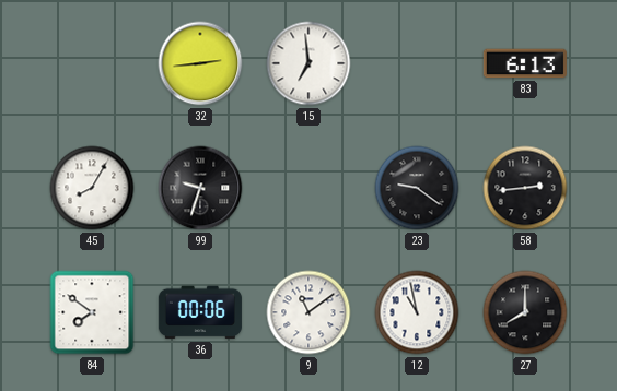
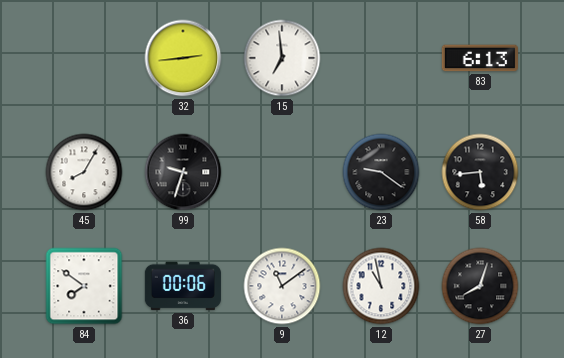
58: 2:44 -> 5:44
27: 8:00 -> 8:03
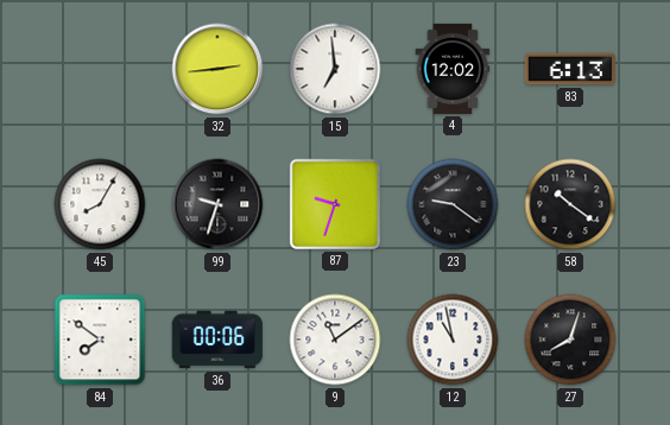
4: none -> 12:02
87: none -> 9:33
58: 5:44 -> 10:21
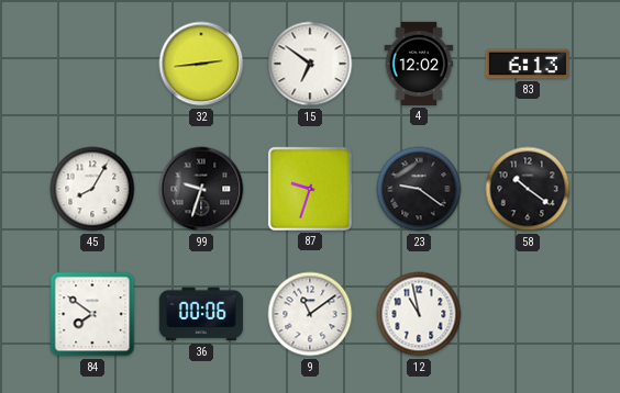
15: 6:59 -> 6:51
27: 8:03 -> none
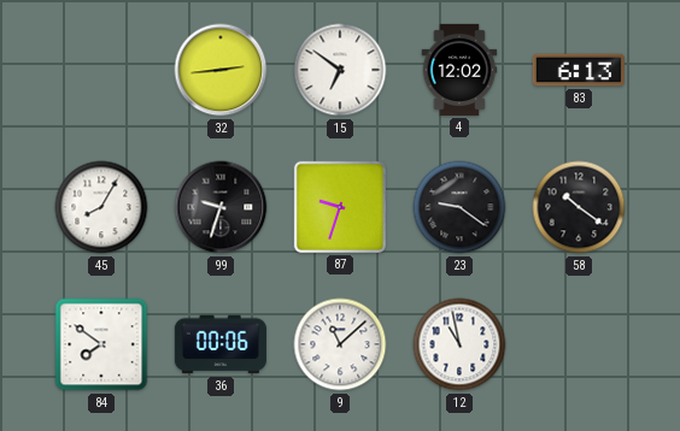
9: 11:09 -> 11:08
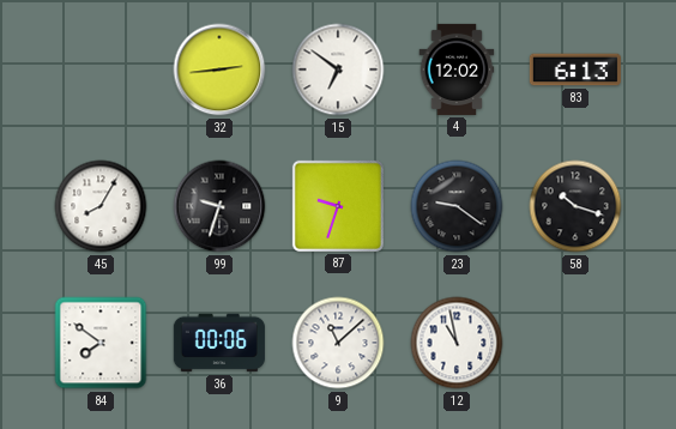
58: 10:21 -> 10:18
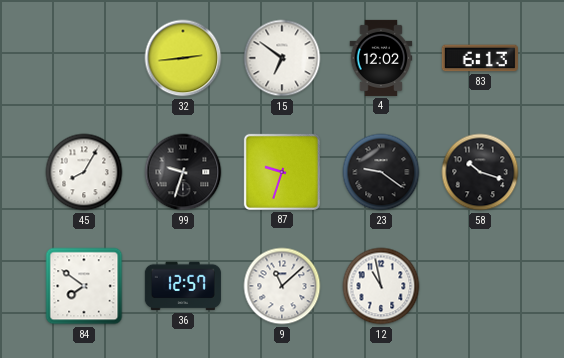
36: 00:06 -> 12:57
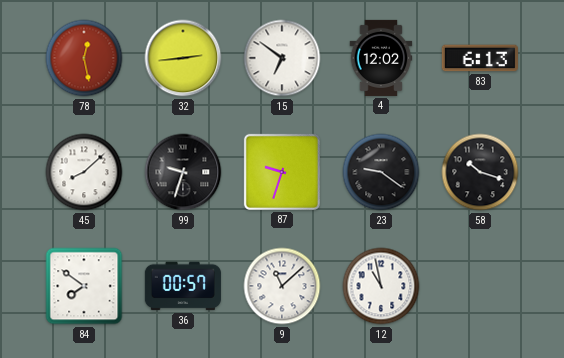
78: none -> 12:28
45: 8:05 -> 8:08
36: 12:57 -> 00:57
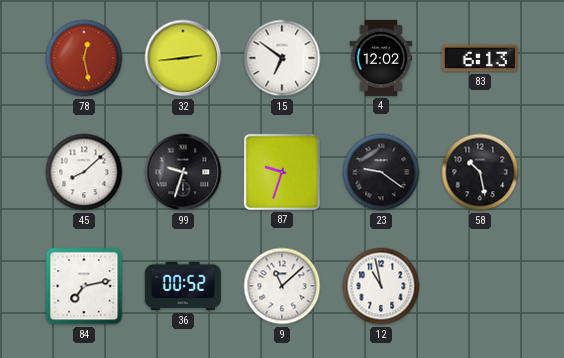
58: 10:18 -> 10:28
84: 7:51 -> 7:13
36: 00:57 -> 00:52
